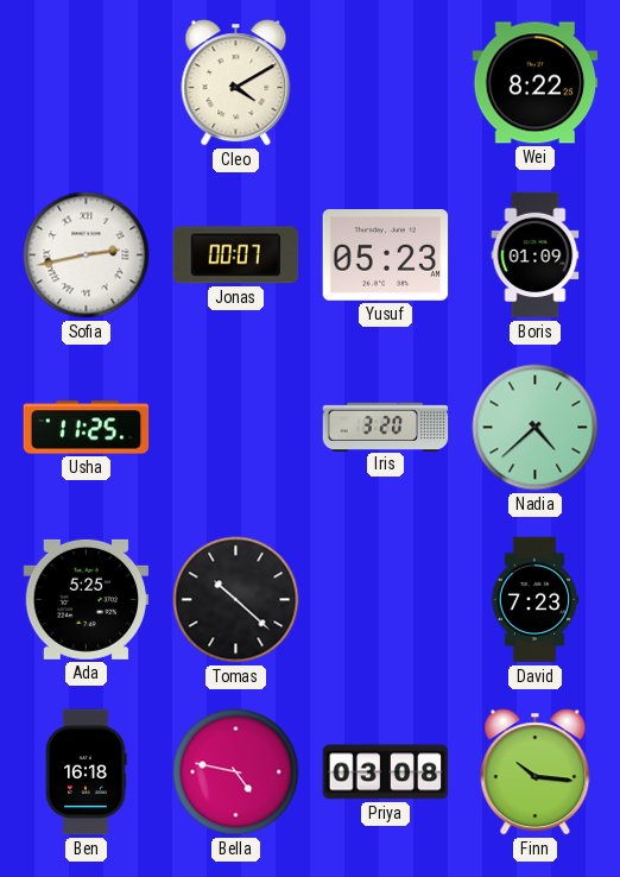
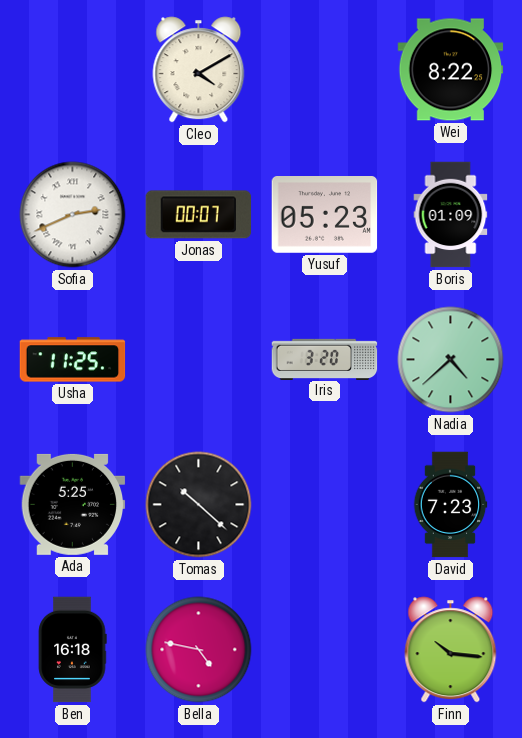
Sofia: 2:43 -> 2:41
Priya: 03:08 -> none
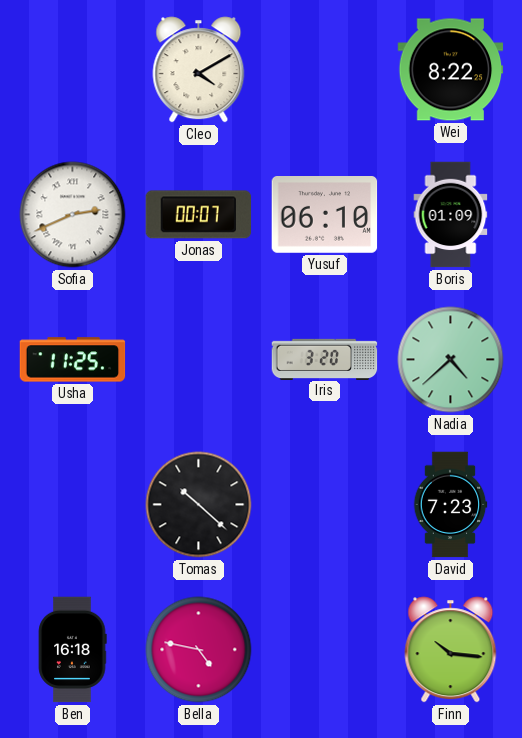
Yusuf: 05:23 -> 06:10
Ada: 5:25 -> none
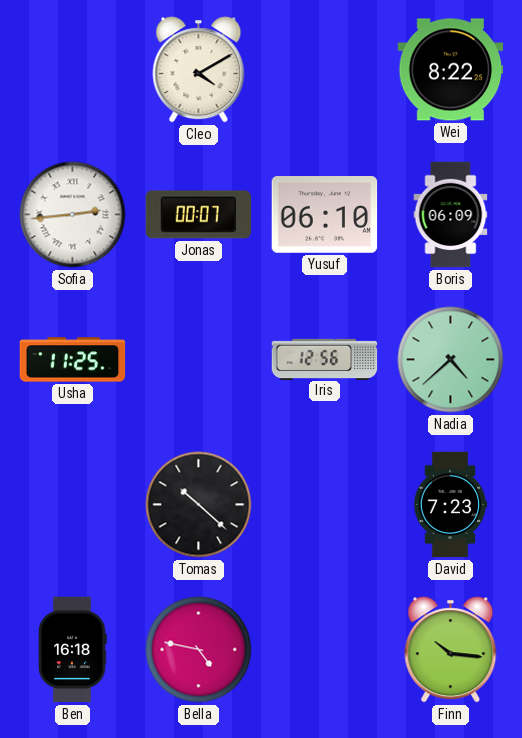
Sofia: 2:41 -> 2:44
Boris: 01:09 -> 06:09
Iris: 3:20 -> 12:56
